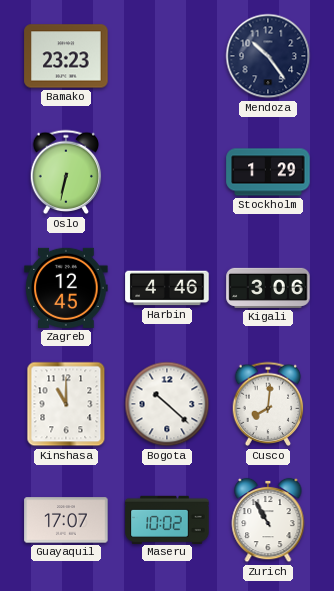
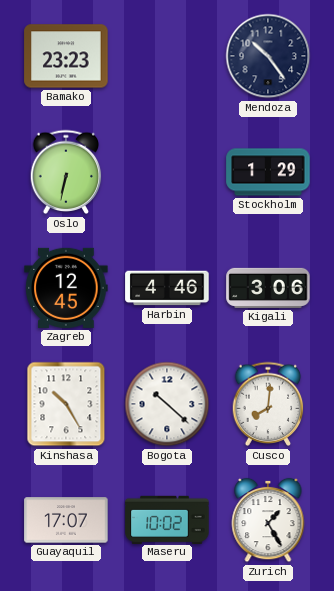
Kinshasa: 11:00 -> 10:25
Zurich: 10:55 -> 1:25
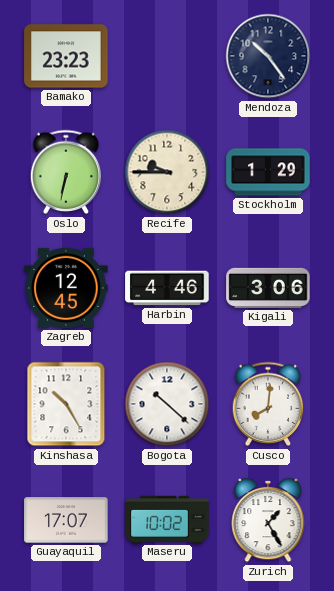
Recife: none -> 9:45
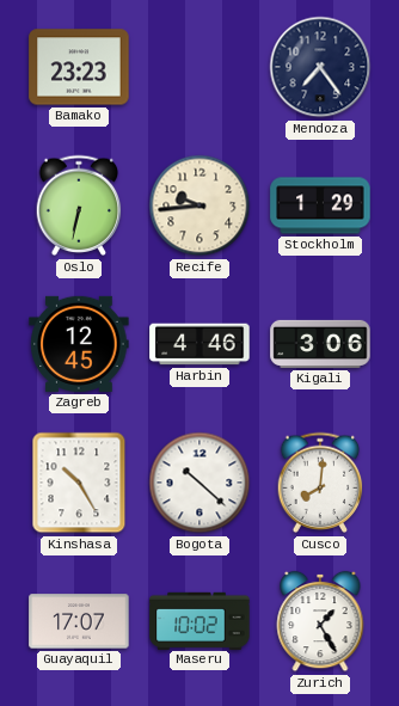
Mendoza: 10:24 -> 7:24
Recife: 9:45 -> 9:44
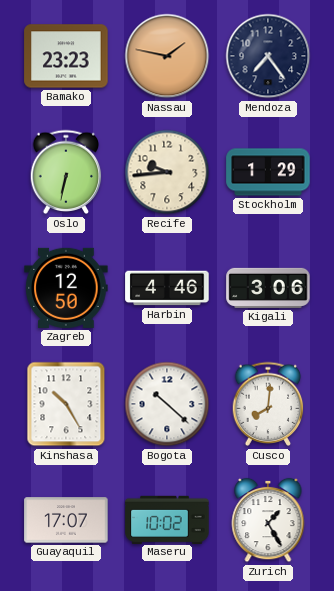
Nassau: none -> 1:47
Zagreb: 12:45 -> 12:50
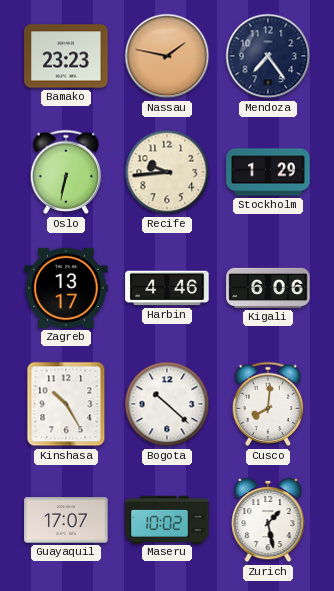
Zagreb: 12:50 -> 13:17
Kigali: 3:06 -> 6:06
Zurich: 1:25 -> 1:28
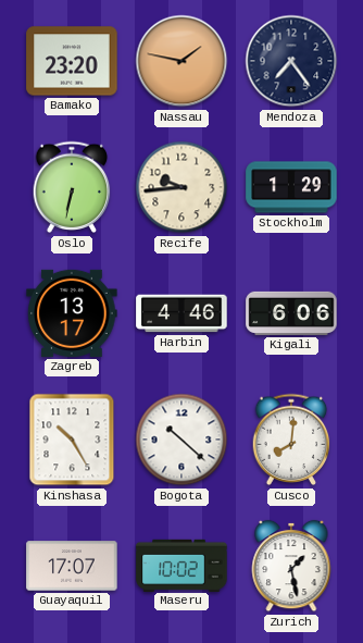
Bamako: 23:23 -> 23:20
